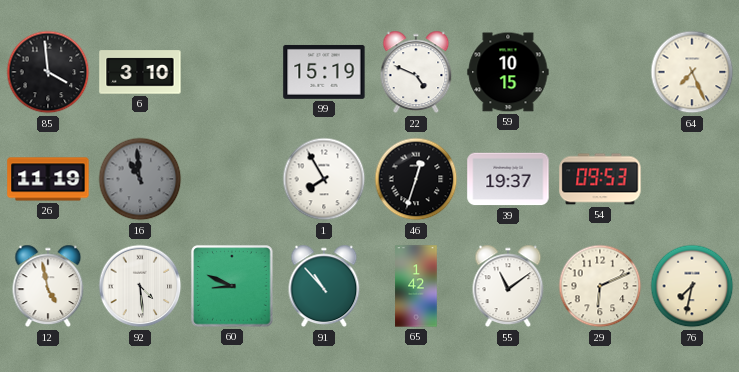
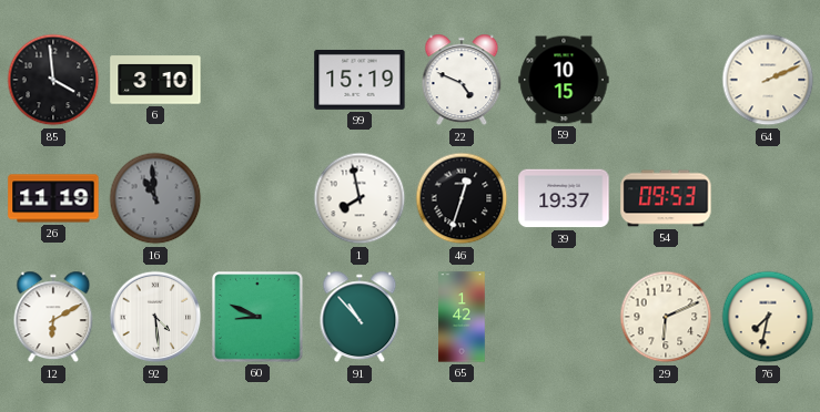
64: 7:26 -> 2:11
1: 7:55 -> 7:58
12: 4:58 -> 6:10
55: 11:09 -> none
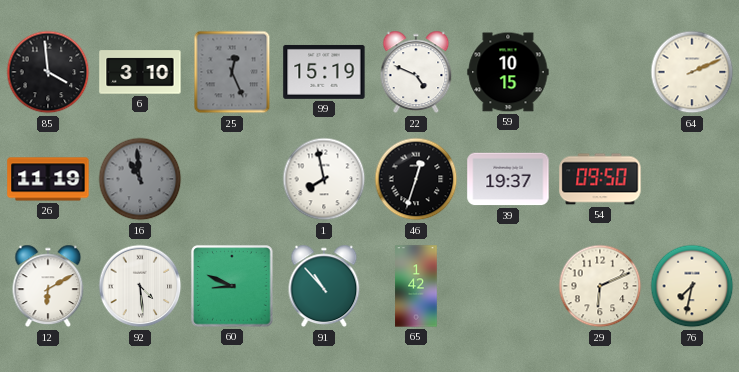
25: none -> 12:26
54: 09:53 -> 09:50
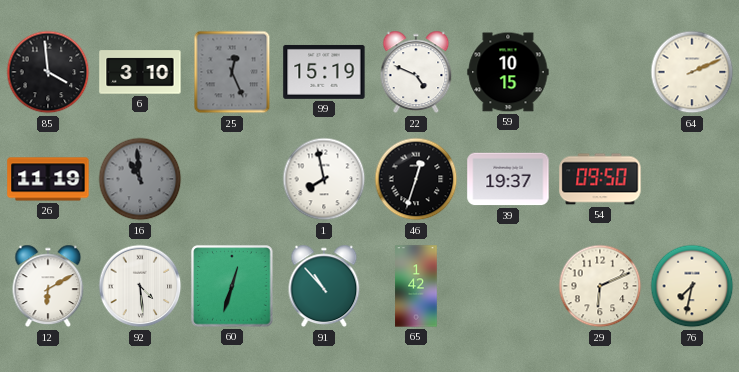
60: 8:49 -> 12:33
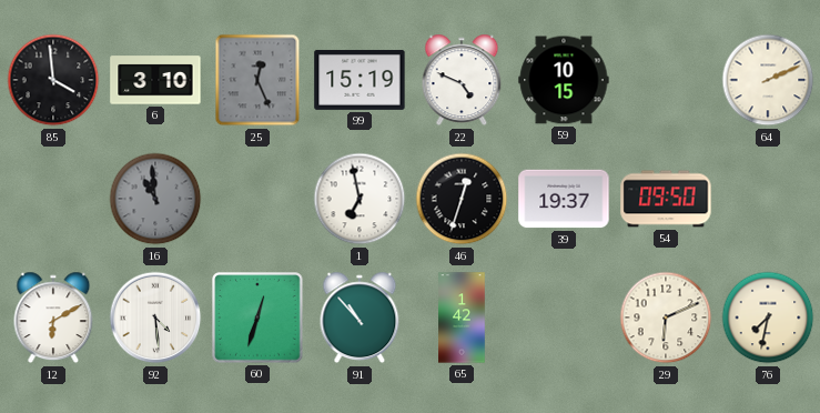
26: 11:19 -> none
1: 7:58 -> 6:58
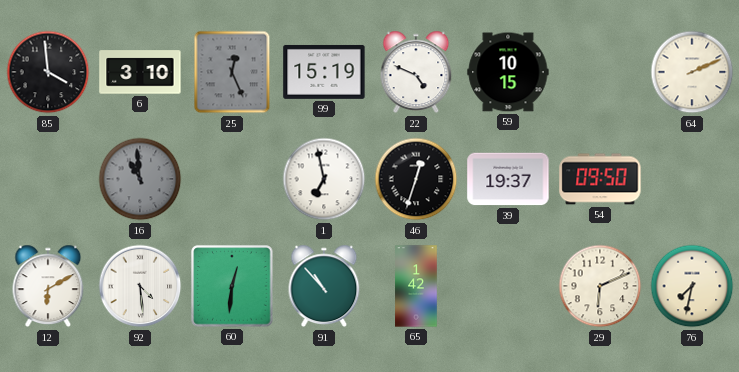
60: 12:33 -> 12:31
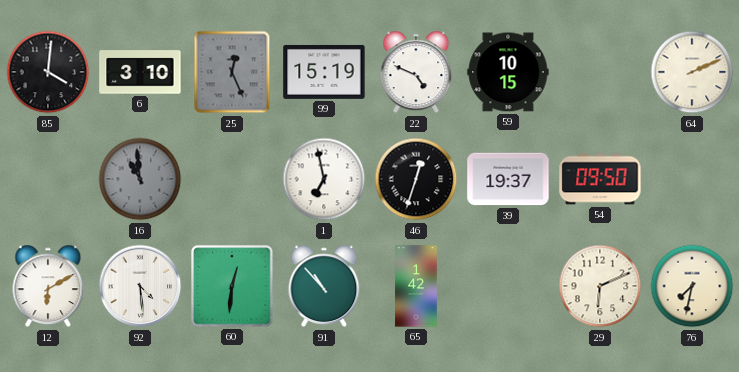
85: 3:59 -> 4:01
